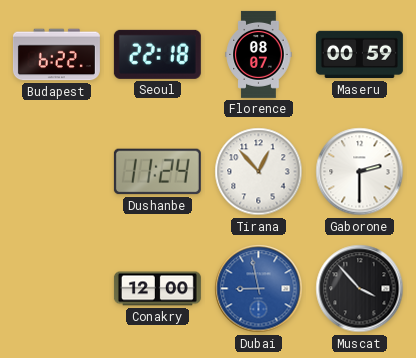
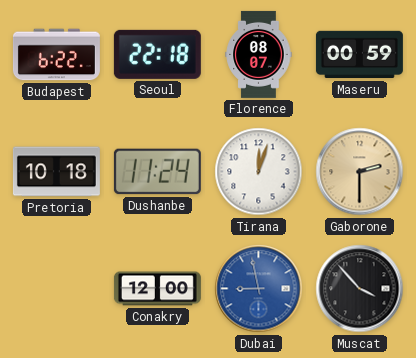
Pretoria: none -> 10:18
Tirana: 12:53 -> 12:03
Gaborone dial: white -> champagne
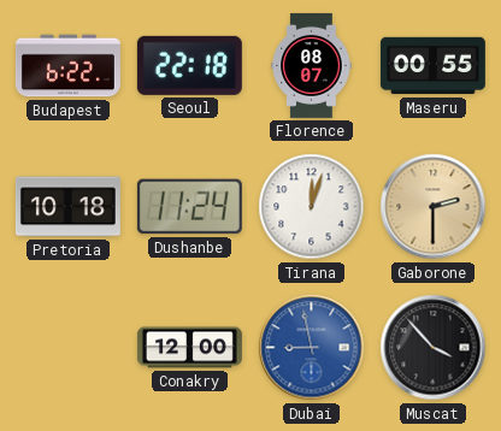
Maseru: 00:59 -> 00:55
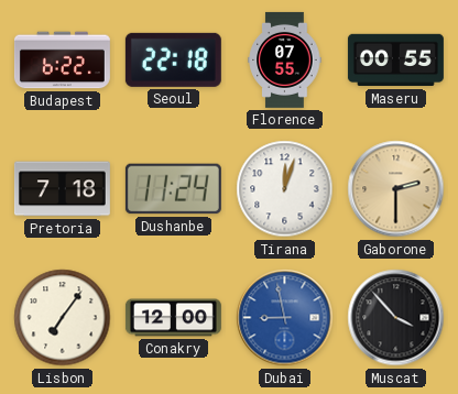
Florence: 08:07 -> 07:55
Pretoria: 10:18 -> 7:18
Lisbon: none -> 7:06
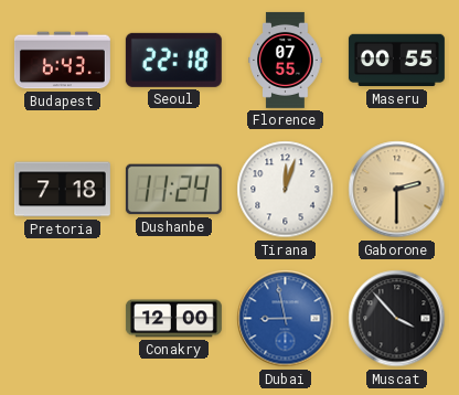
Budapest: 6:22 -> 6:43
Lisbon: 7:06 -> none
